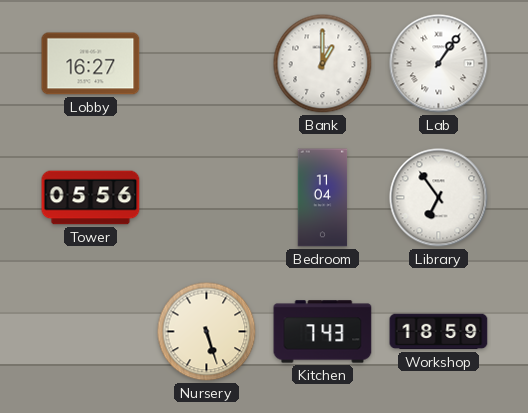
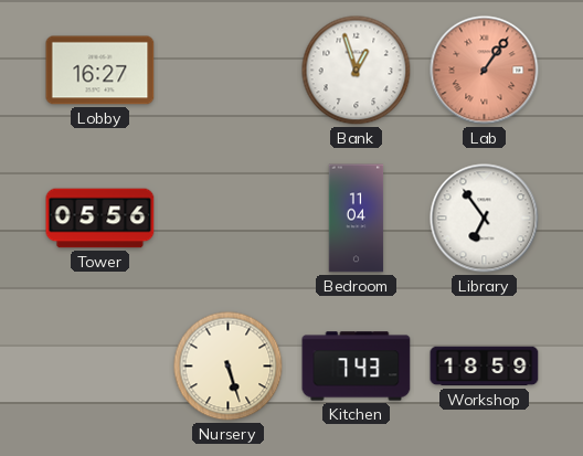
Bank: 1:00 -> 12:57
Lab dial: white -> salmon
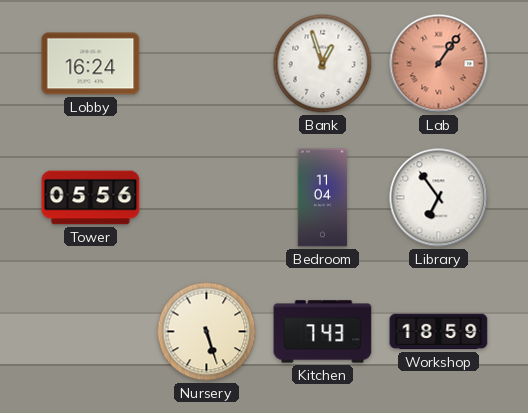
Lobby: 16:27 -> 16:24
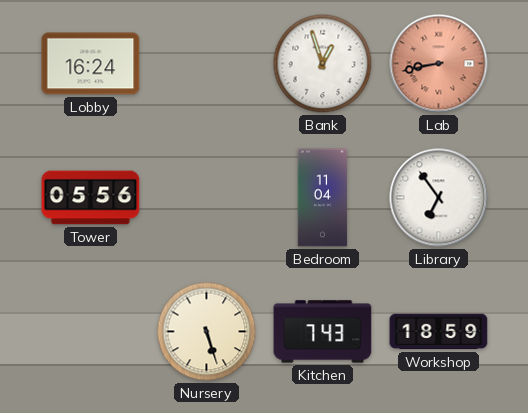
Lab: 1:06 -> 8:43
